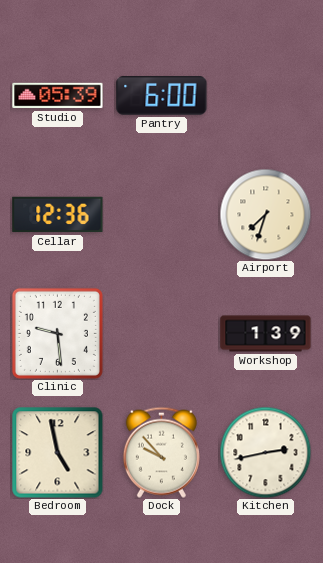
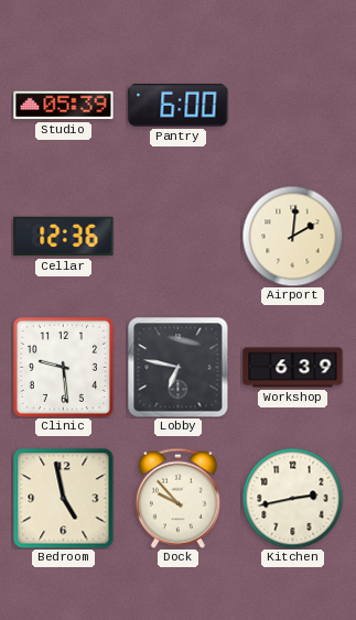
Airport: 7:33 -> 2:01
Lobby: none -> 6:47
Workshop: 1:39 -> 6:39
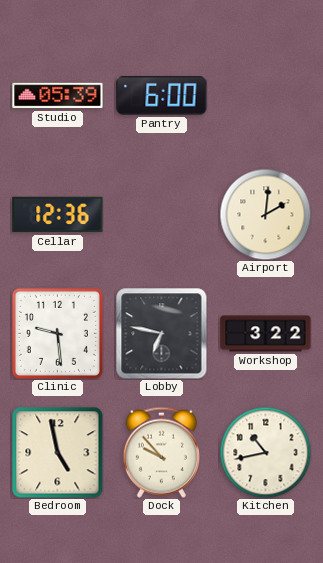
Workshop: 6:39 -> 3:22
Kitchen: 2:43 -> 10:43
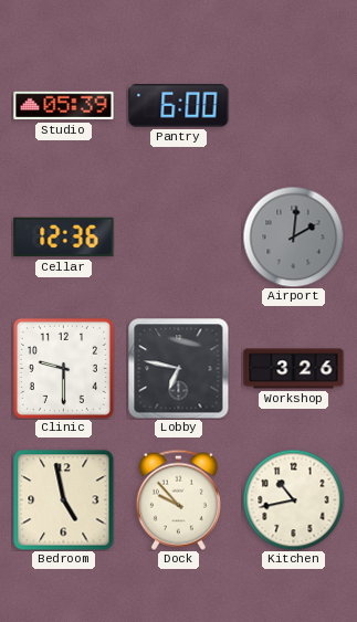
Airport dial: cream -> grey
Clinic: 9:29 -> 9:30
Workshop: 3:22 -> 3:26
